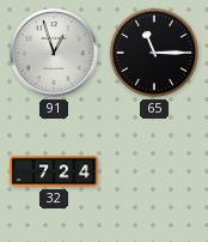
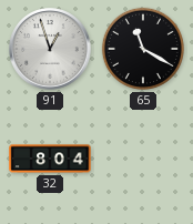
65: 11:15 -> 11:20
32: 7:24 -> 8:04
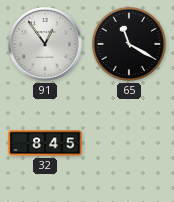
91: 12:57 -> 12:54
32: 8:04 -> 8:45
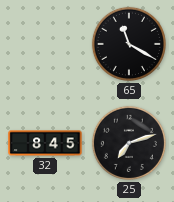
91: 12:54 -> none
25: none -> 7:12
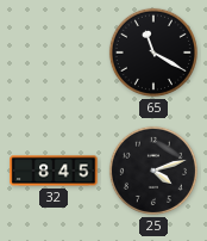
25: 7:12 -> 4:12
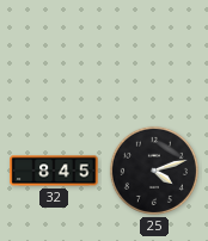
65: 11:20 -> none
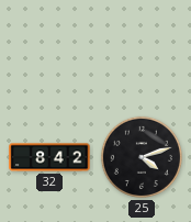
32: 8:45 -> 8:42
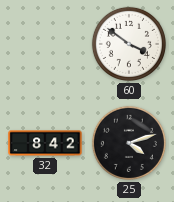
60: none -> 3:51
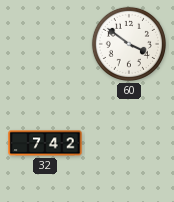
32: 8:42 -> 7:42
25: 4:12 -> none
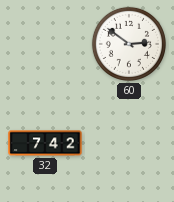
60: 3:51 -> 2:51
